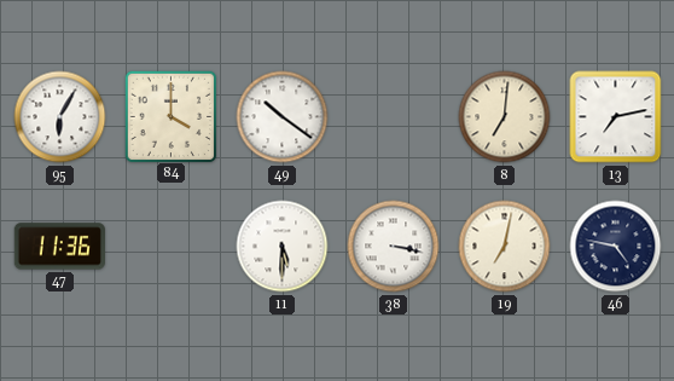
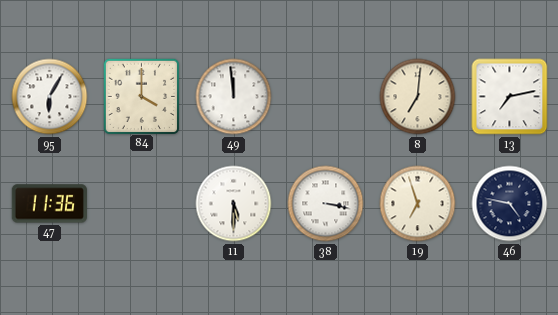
49: 10:21 -> 11:59
19: 7:02 -> 6:57
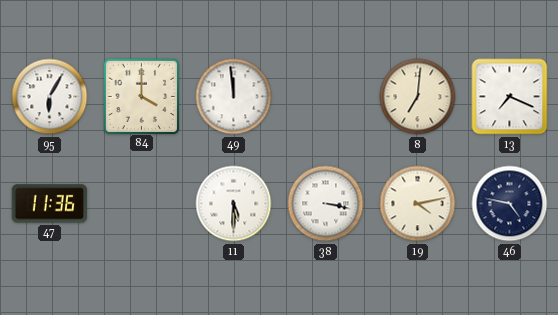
13: 7:13 -> 7:19
19: 6:57 -> 4:13
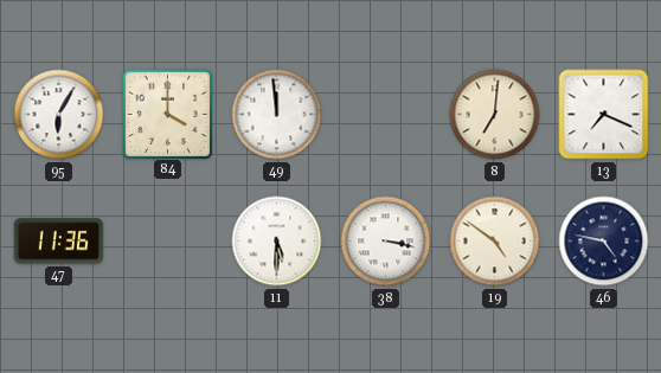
19: 4:13 -> 4:51
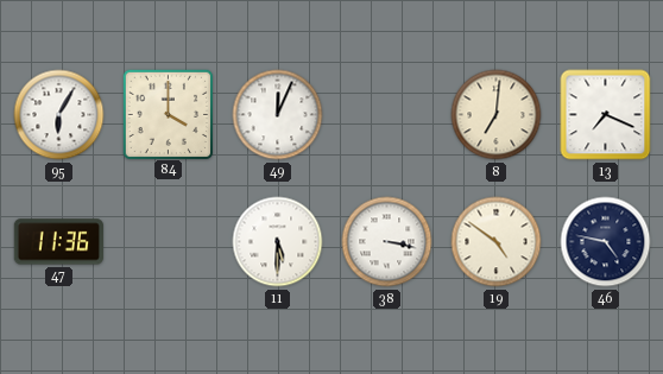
49: 11:59 -> 12:04
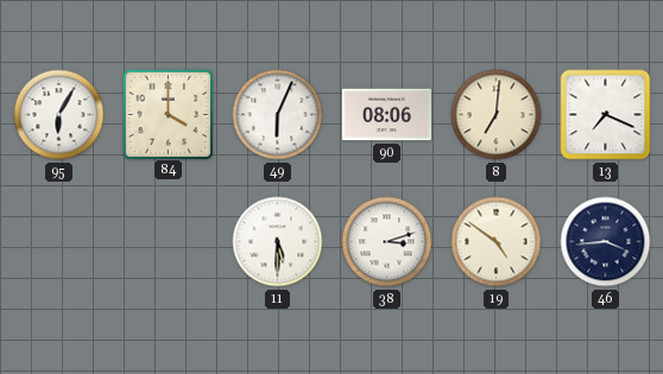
49: 12:04 -> 6:04
90: none -> 08:06
47: 11:36 -> none
38: 3:17 -> 3:12
46: 4:47 -> 3:44
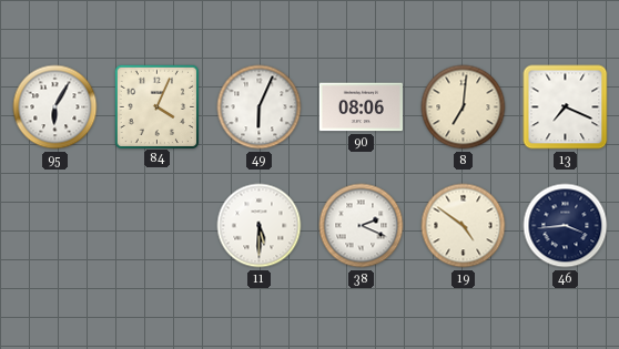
84: 4:00 -> 4:04
38: 3:12 -> 2:19
